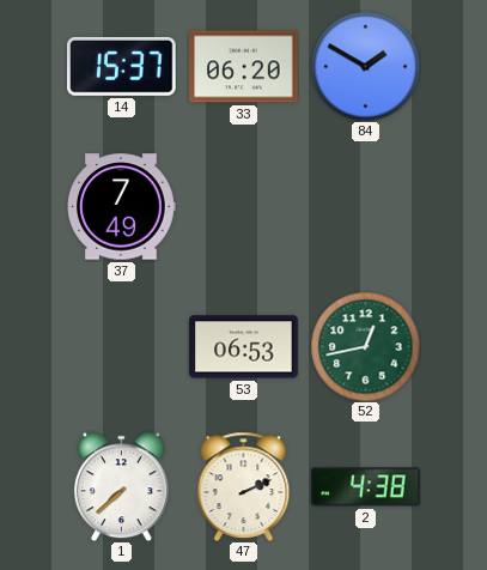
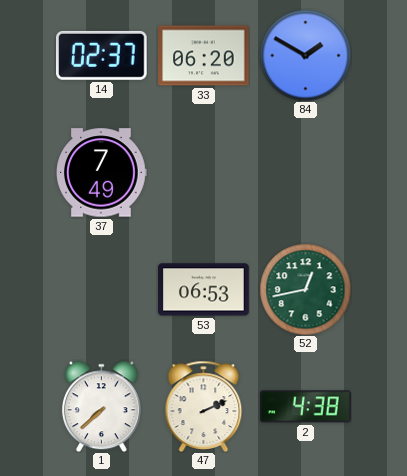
14: 15:37 -> 02:37
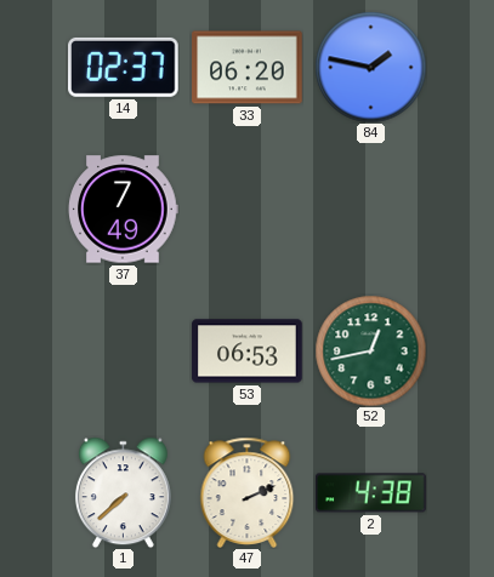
84: 1:50 -> 1:47
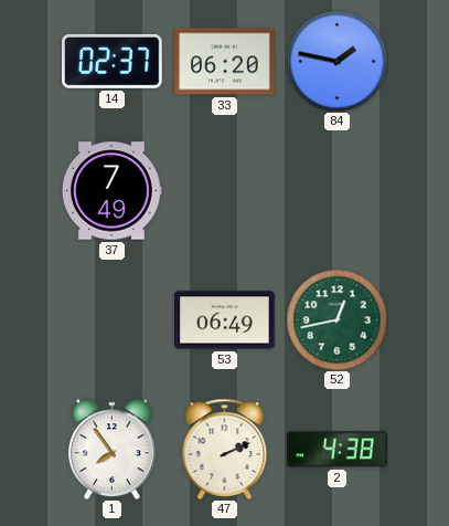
53: 06:53 -> 06:49
1: 7:38 -> 7:54
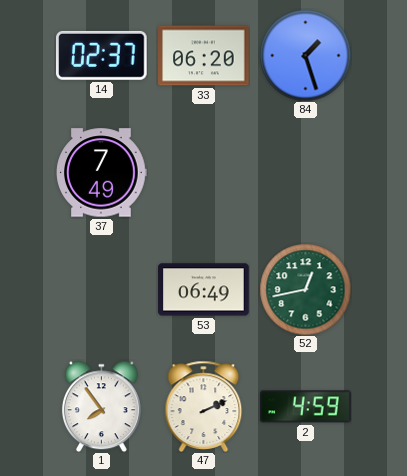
84: 1:47 -> 1:27
2: 4:38 -> 4:59
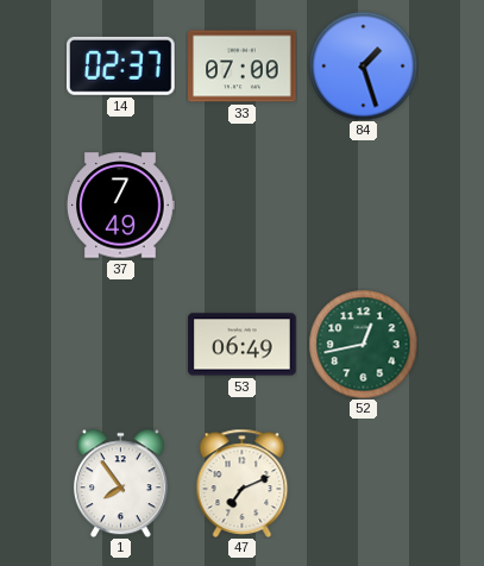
33: 06:20 -> 07:00
47: 2:11 -> 7:11
2: 4:59 -> none
